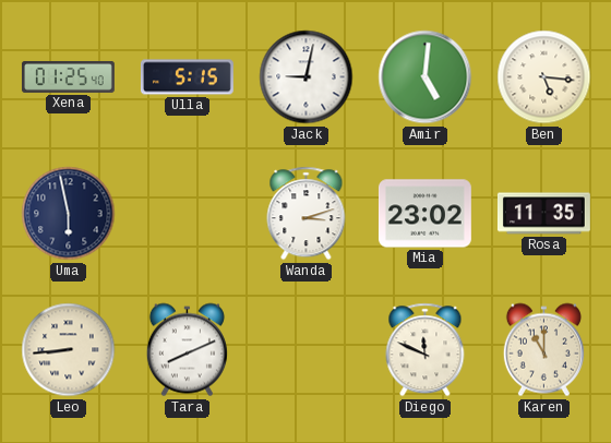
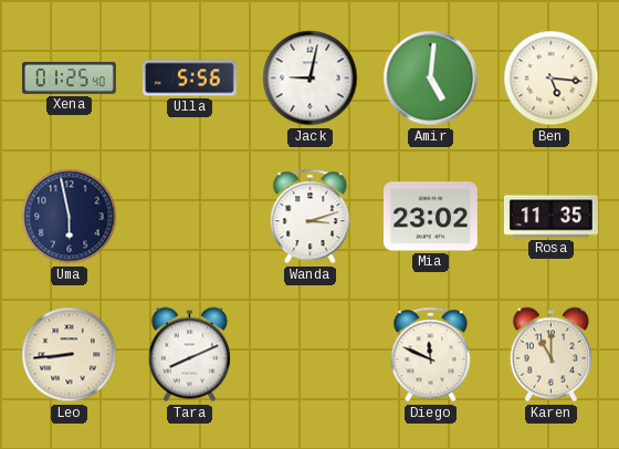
Ulla: 5:15 -> 5:56
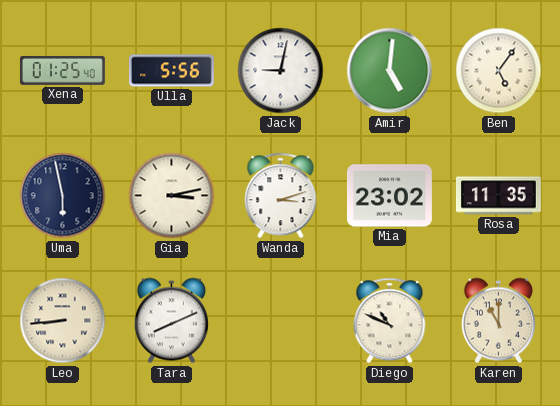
Ben: 5:16 -> 5:06
Gia: none -> 3:13
Diego: 11:49 -> 10:49
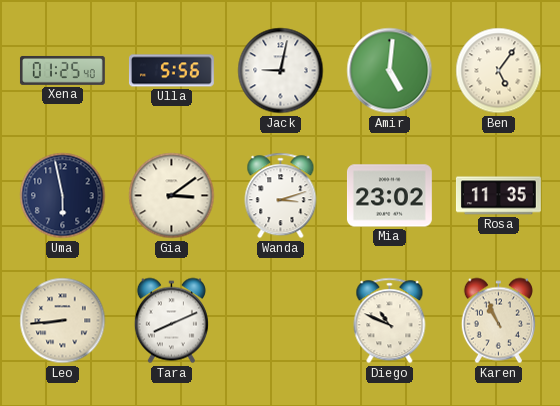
Gia: 3:13 -> 3:09
Karen: 11:00 -> 10:56
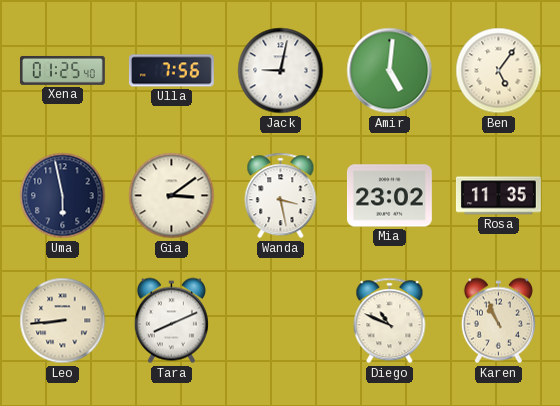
Ulla: 5:56 -> 7:56
Wanda: 3:12 -> 3:28
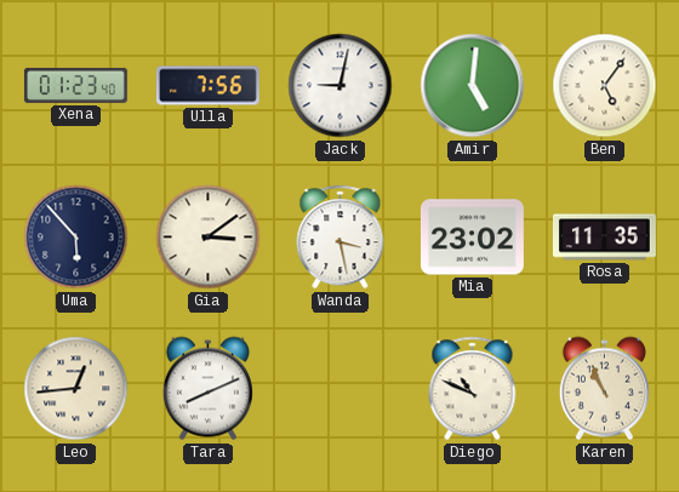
Xena: 01:25 -> 01:23
Uma: 5:58 -> 5:53
Leo: 8:44 -> 12:44
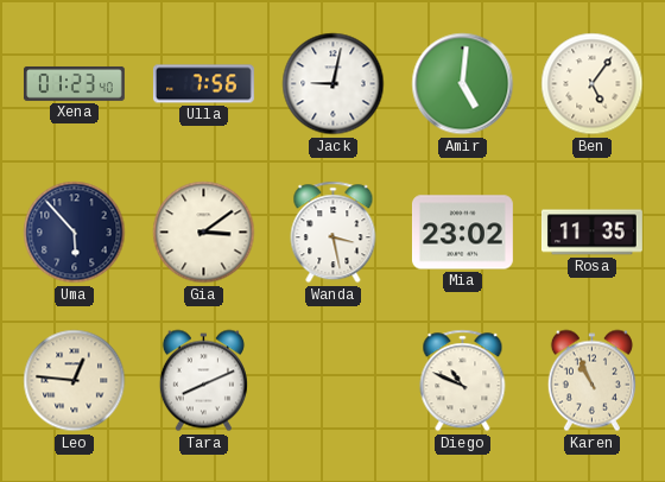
Leo: 12:44 -> 12:46
